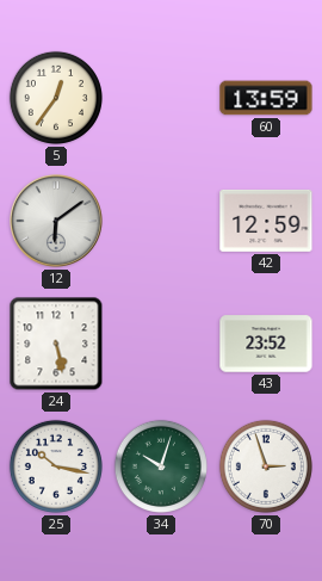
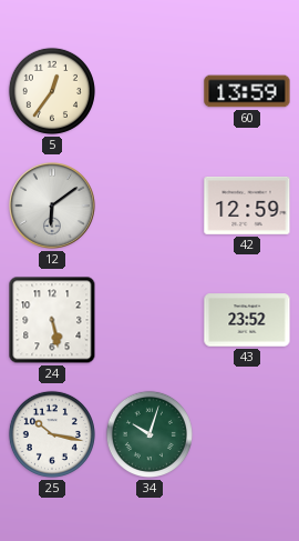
70: 2:57 -> none
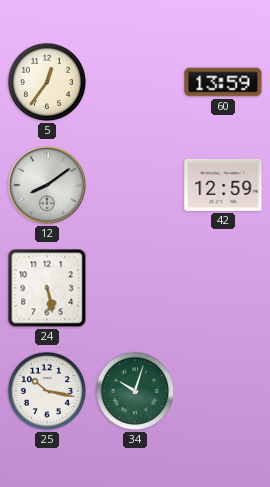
12: 6:09 -> 8:09
43: 23:52 -> none
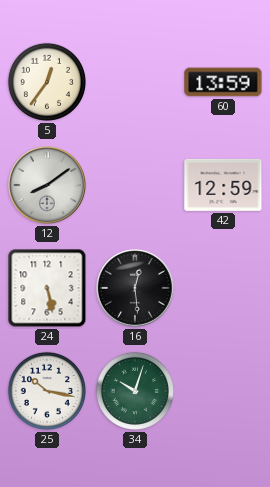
16: none -> 12:29
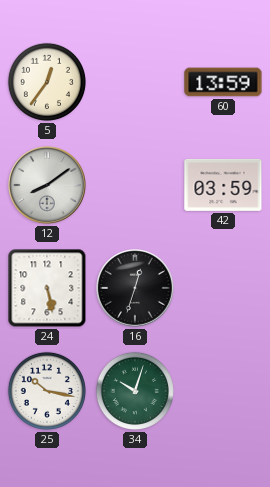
42: 12:59 -> 03:59
16: 12:29 -> 12:33
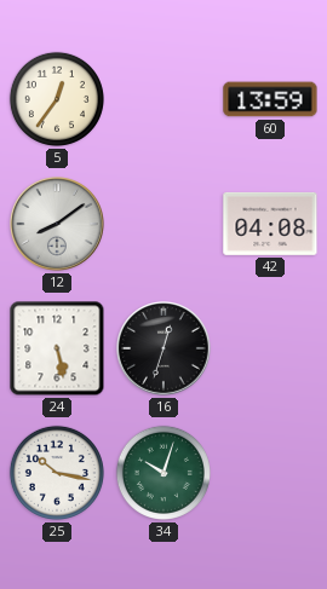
42: 03:59 -> 04:08
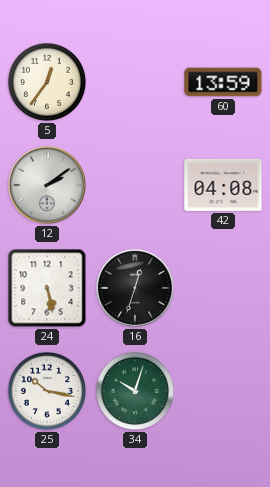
12: 8:09 -> 2:09
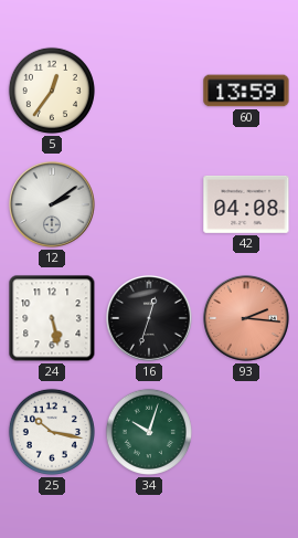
93: none -> 2:16
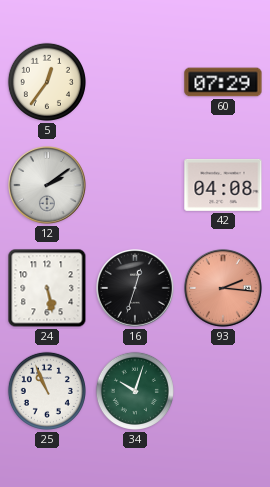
60: 13:59 -> 07:29
25: 10:17 -> 10:56
